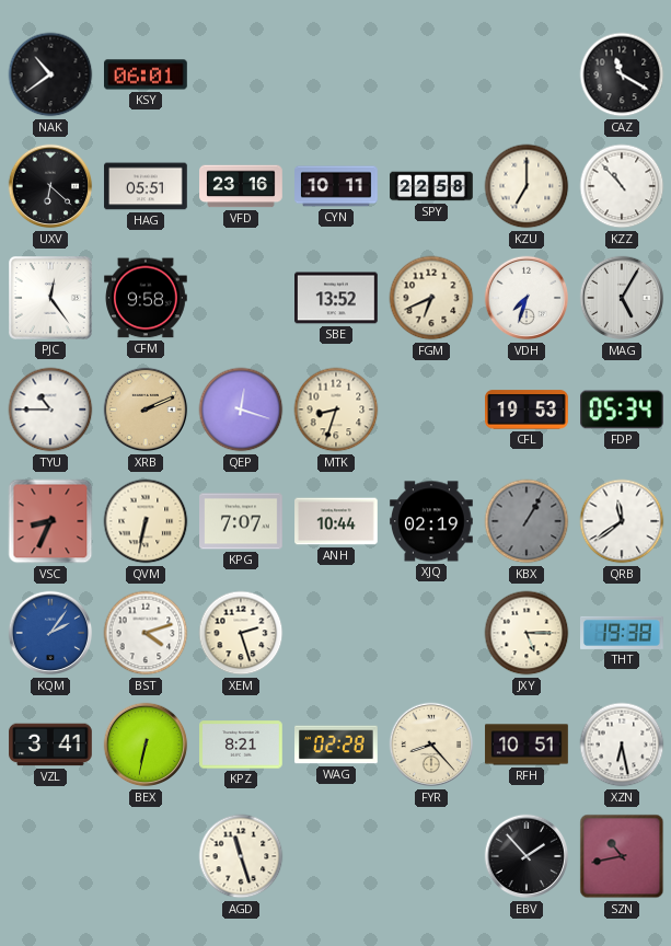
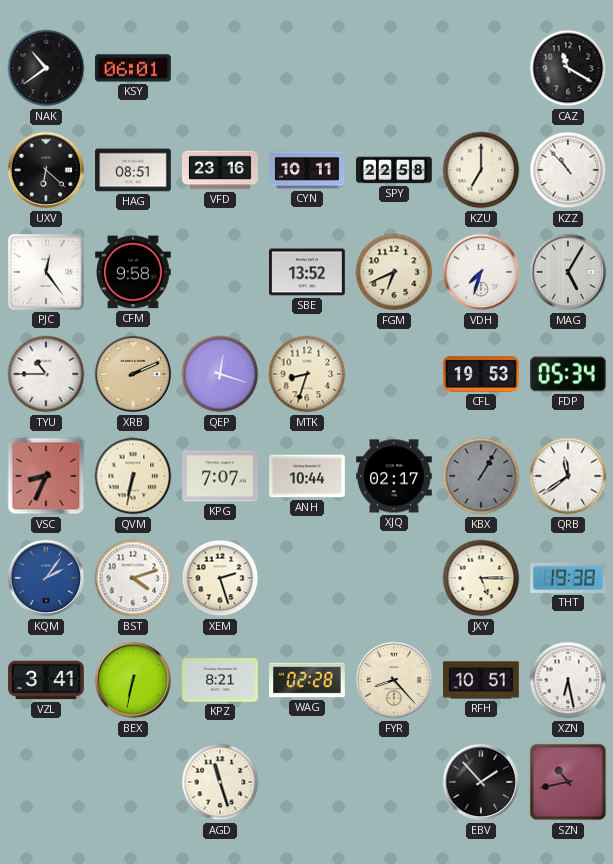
HAG: 05:51 -> 08:51
XJQ: 02:19 -> 02:17
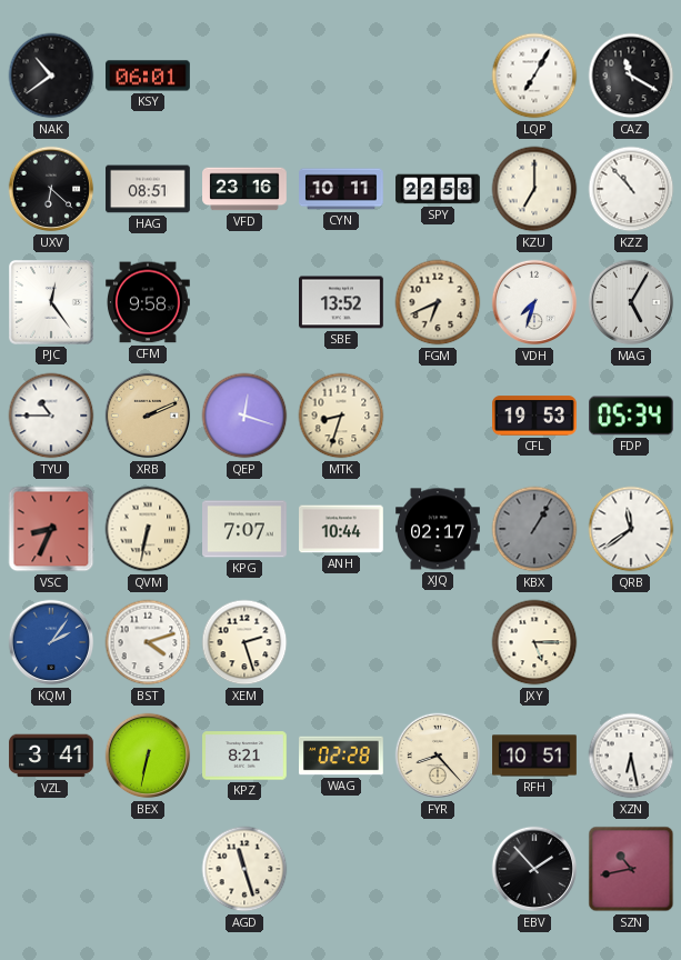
LQP: none -> 7:05
THT: 19:38 -> none
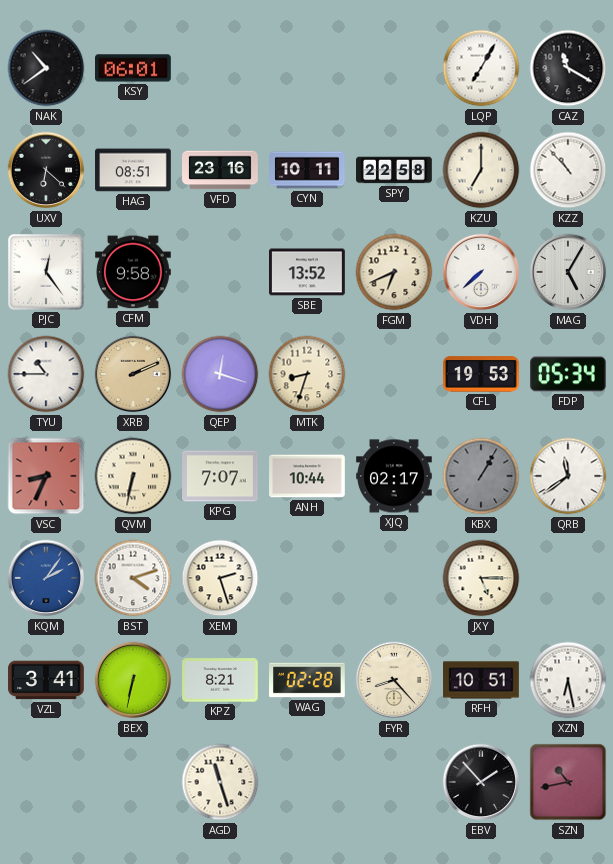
VDH: 7:33 -> 7:38
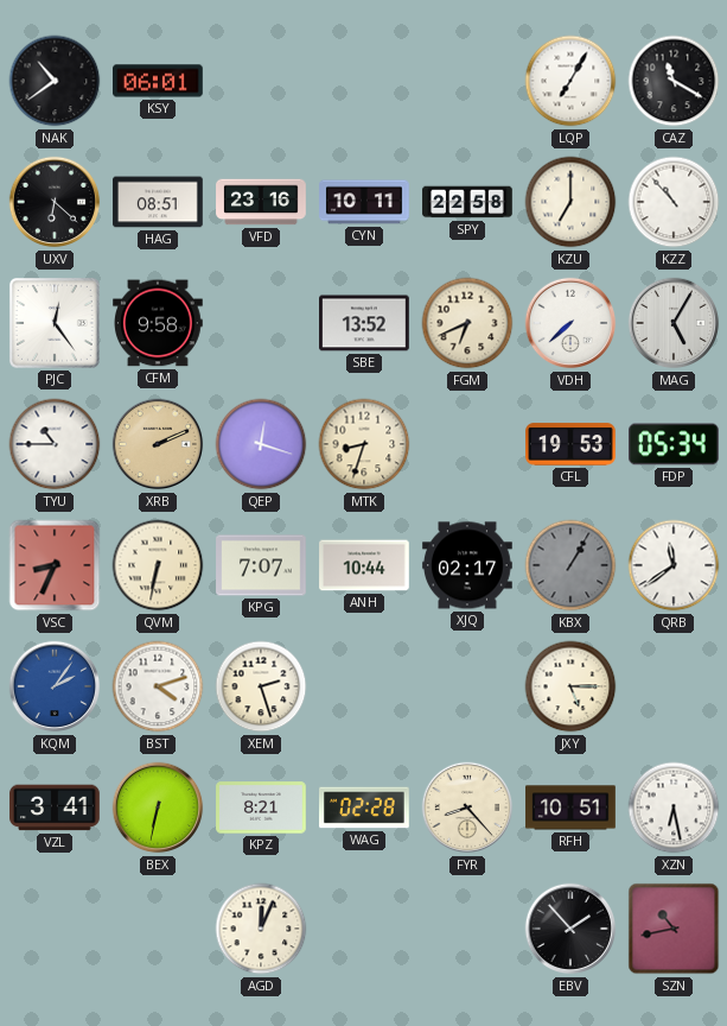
AGD: 11:27 -> 12:04
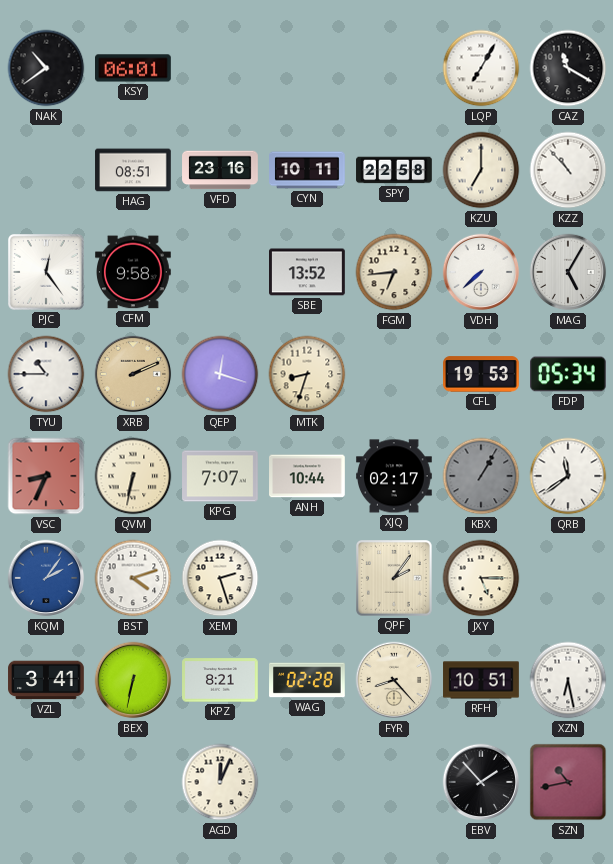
UXV: 6:22 -> none
FGM: 6:41 -> 6:44
QPF: none -> 2:06
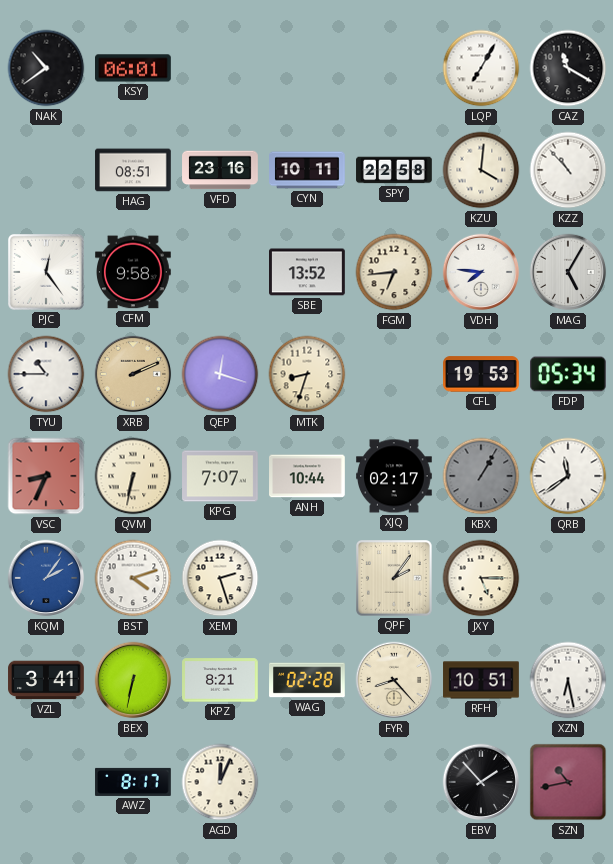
KZU: 7:00 -> 4:01
VDH: 7:38 -> 7:46
AWZ: none -> 8:17
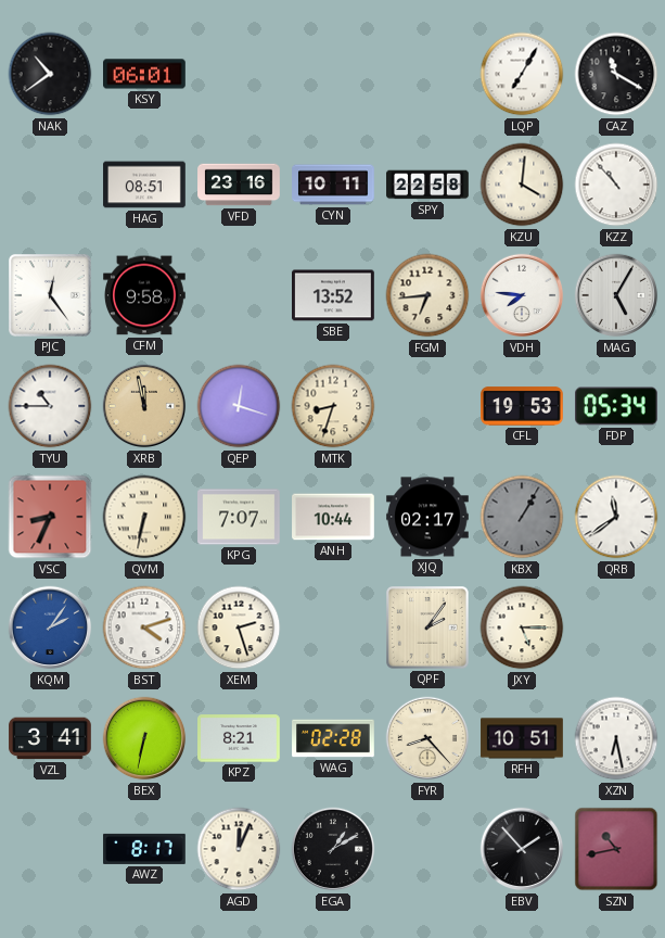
XRB: 2:11 -> 11:58
EGA: none -> 1:10
